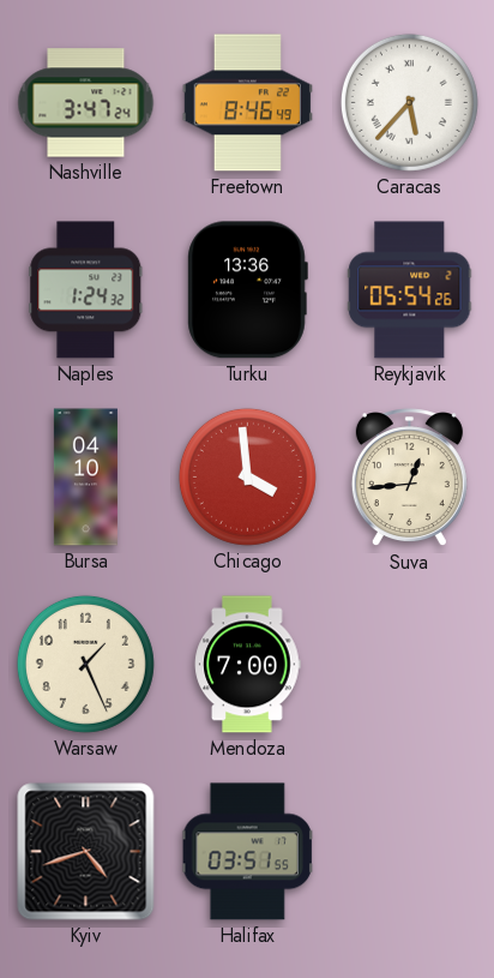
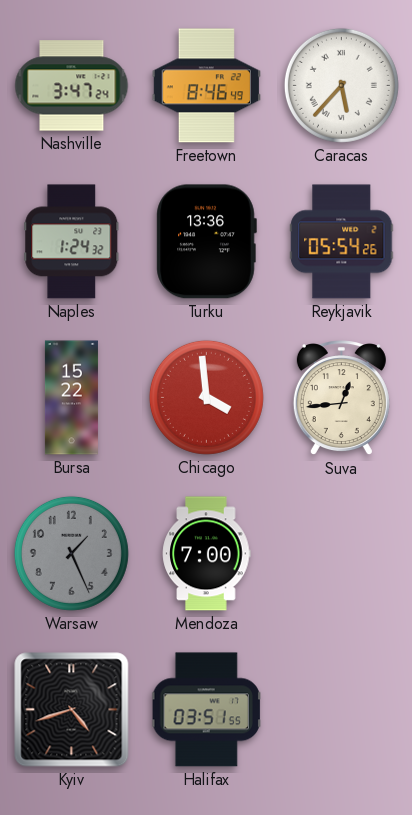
Bursa: 04:10 -> 15:22
Warsaw dial: cream -> grey
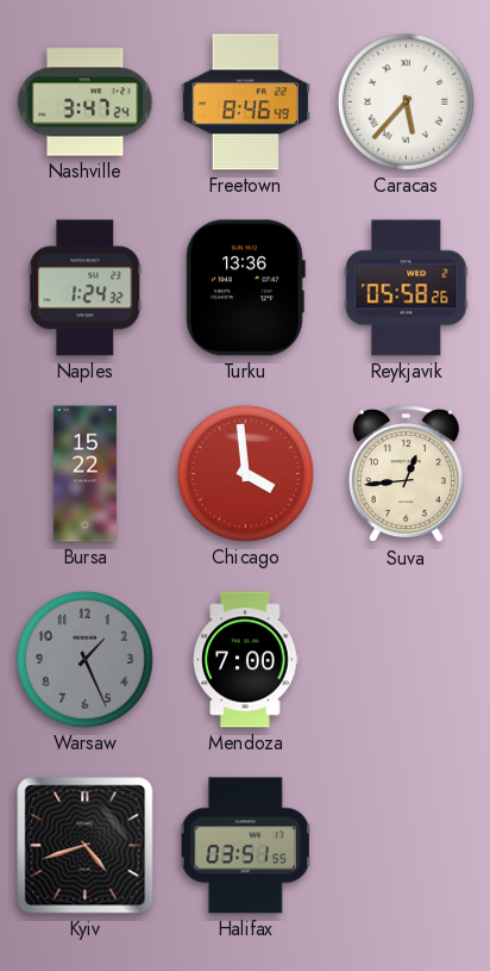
Reykjavik: 05:54 -> 05:58
